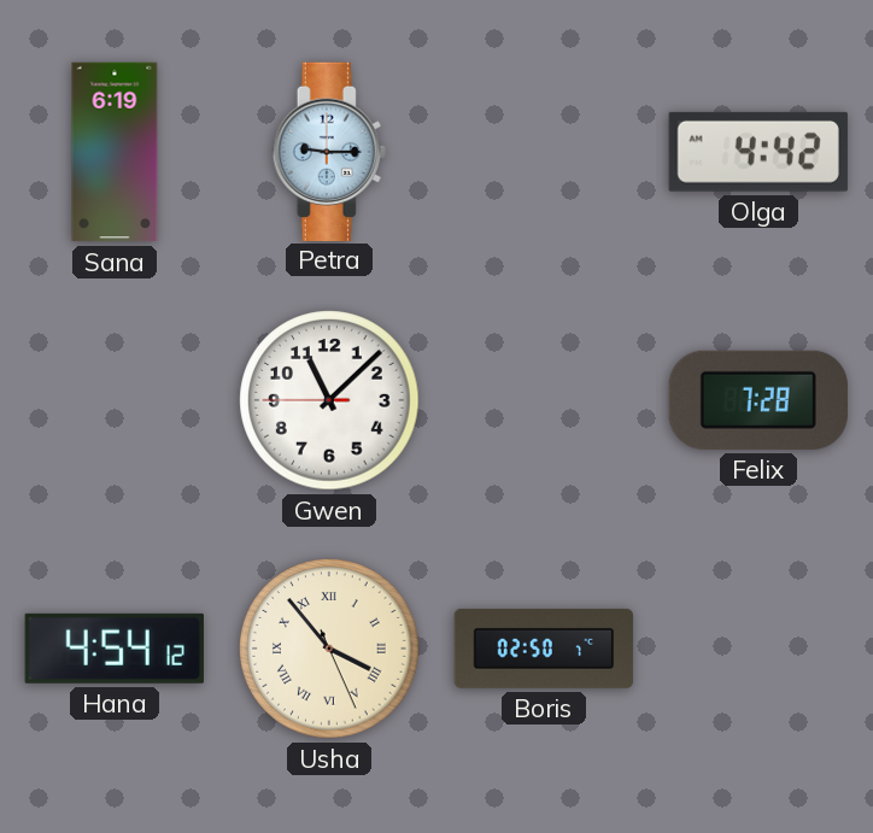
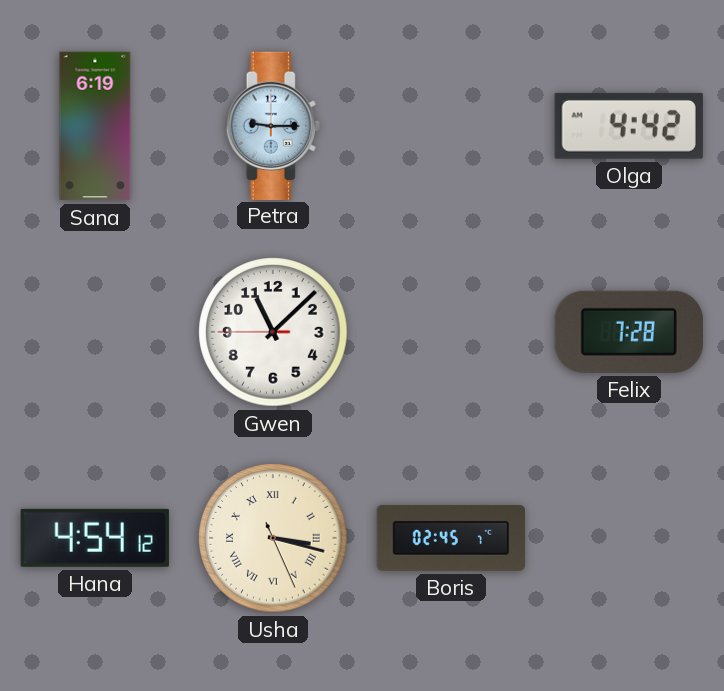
Usha: 3:53 -> 3:17
Boris: 02:50 -> 02:45
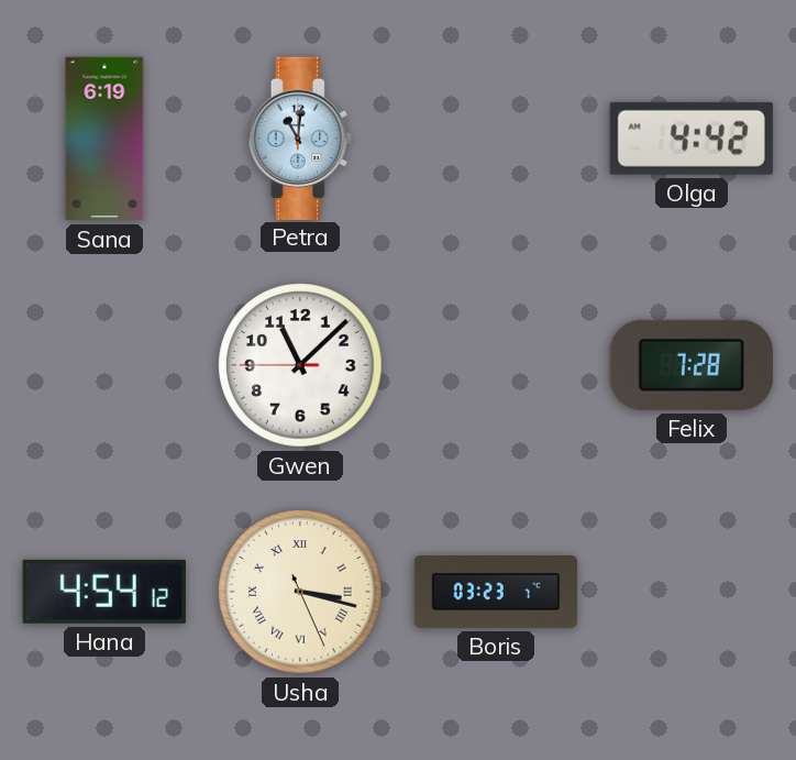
Petra: 9:15 -> 11:01
Boris: 02:45 -> 03:23
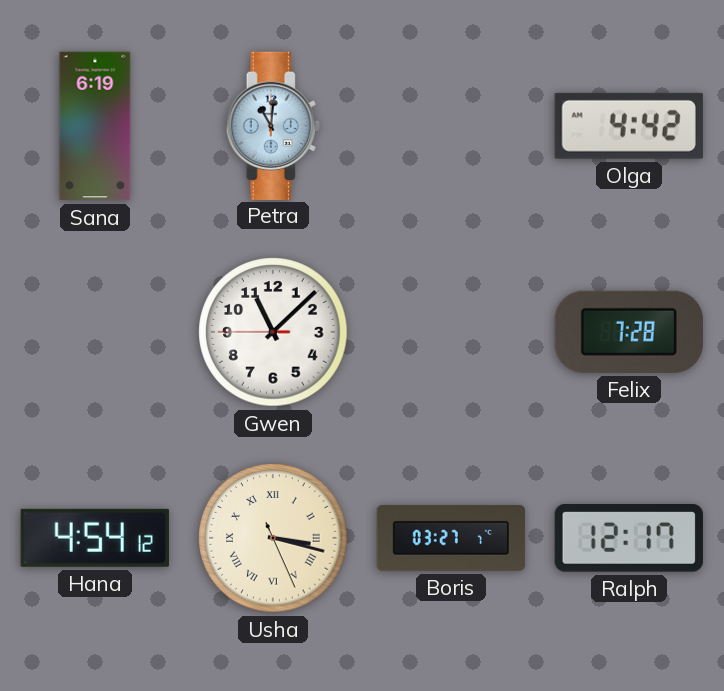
Boris: 03:23 -> 03:27
Ralph: none -> 12:17
